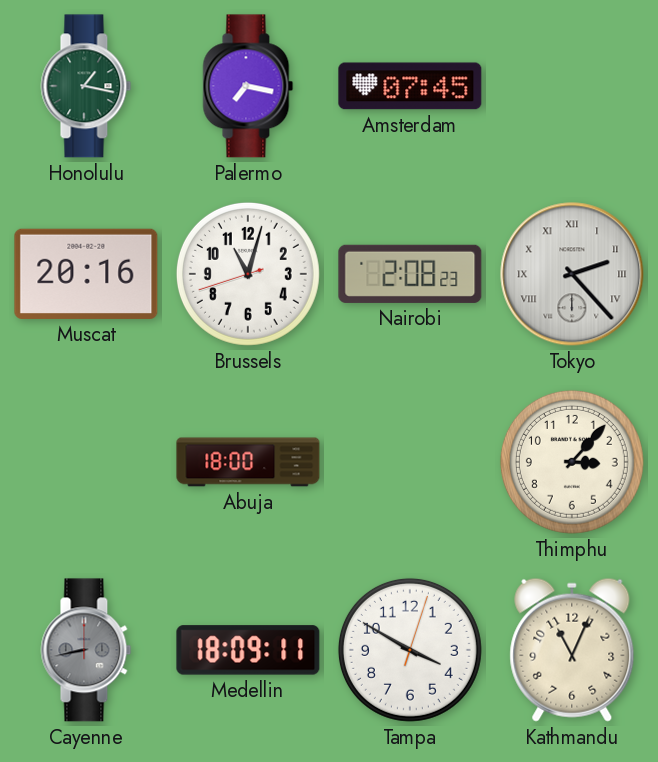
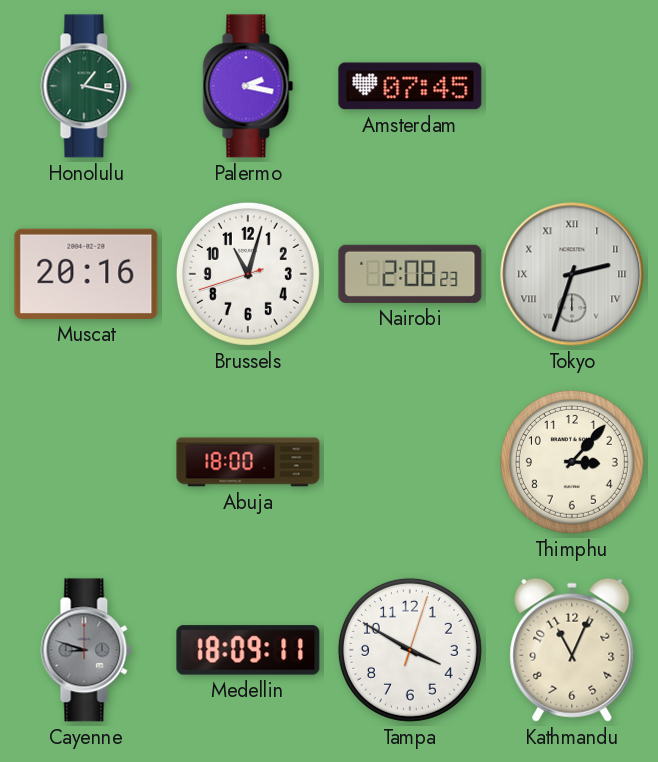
Palermo: 7:17 -> 2:17
Tokyo: 2:23 -> 2:33
Cayenne: 8:43 -> 8:48
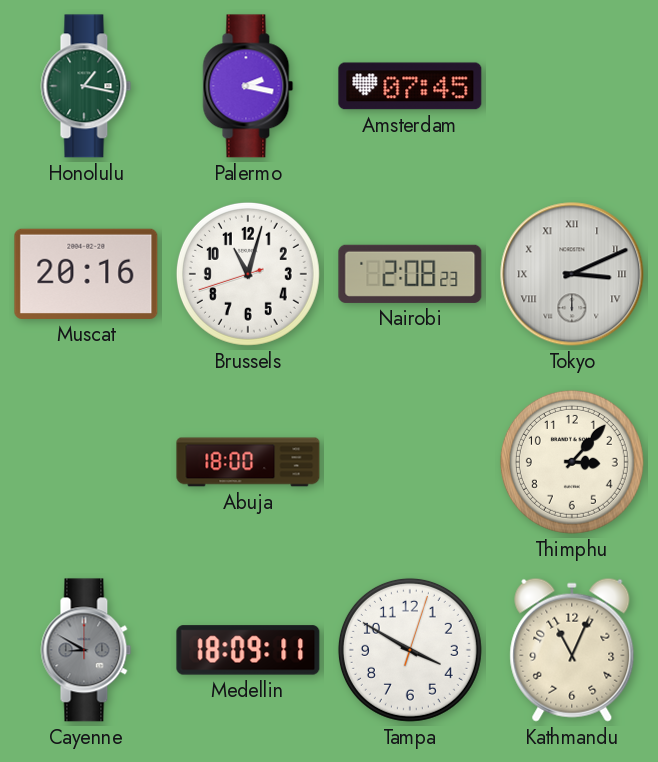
Tokyo: 2:33 -> 3:11
Cayenne: 8:48 -> 8:50
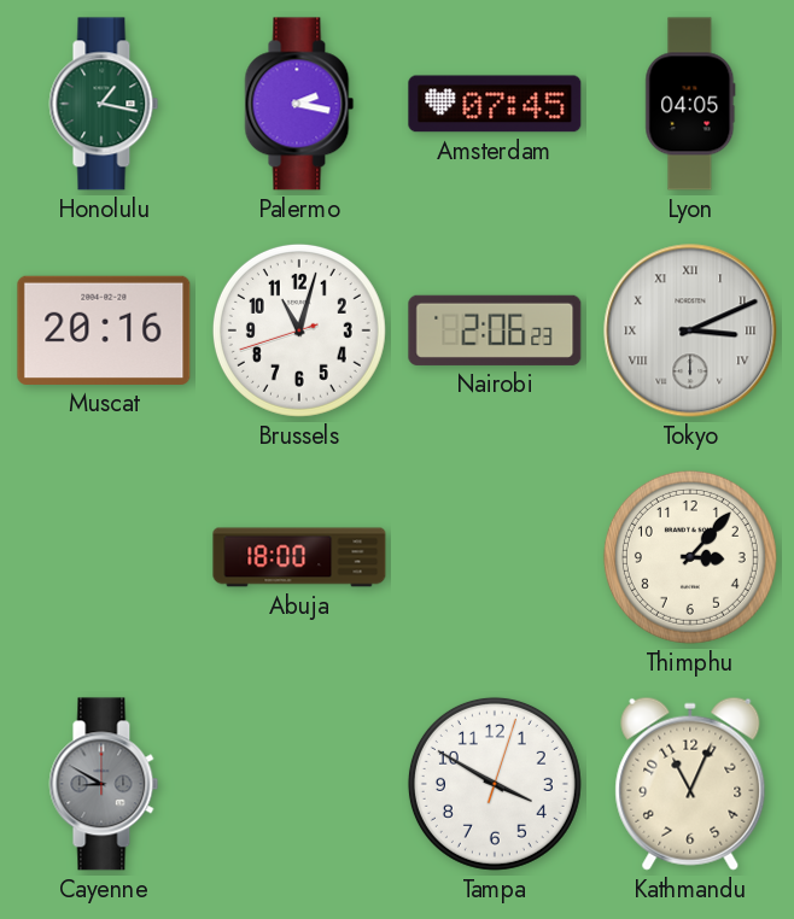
Lyon: none -> 04:05
Nairobi: 2:08 -> 2:06
Medellin: 18:09 -> none
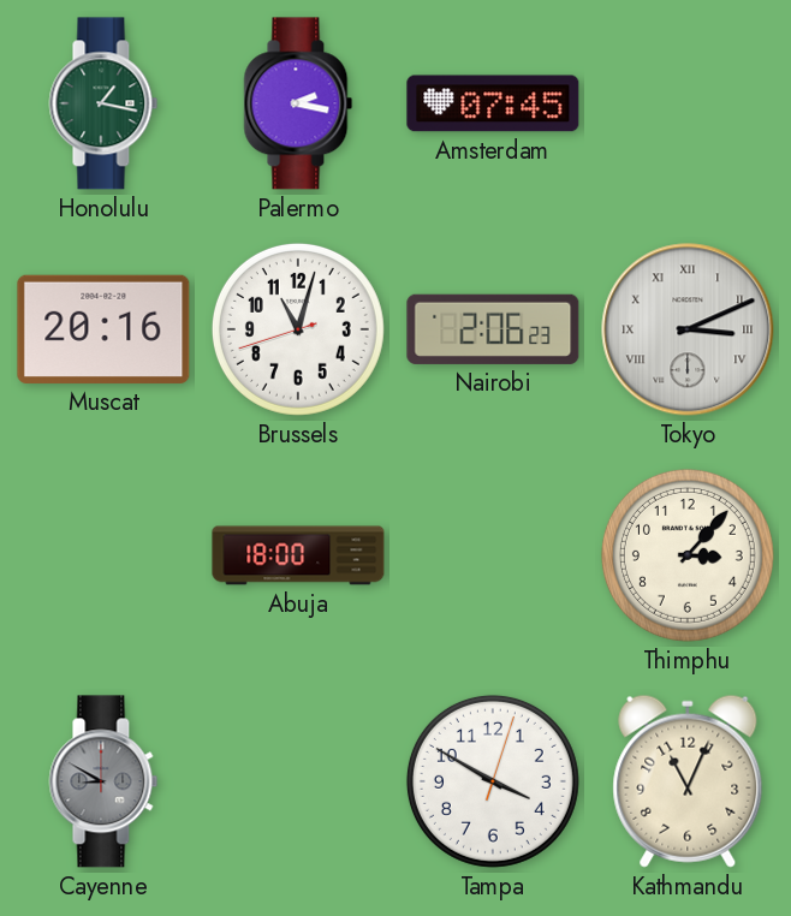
Lyon: 04:05 -> none
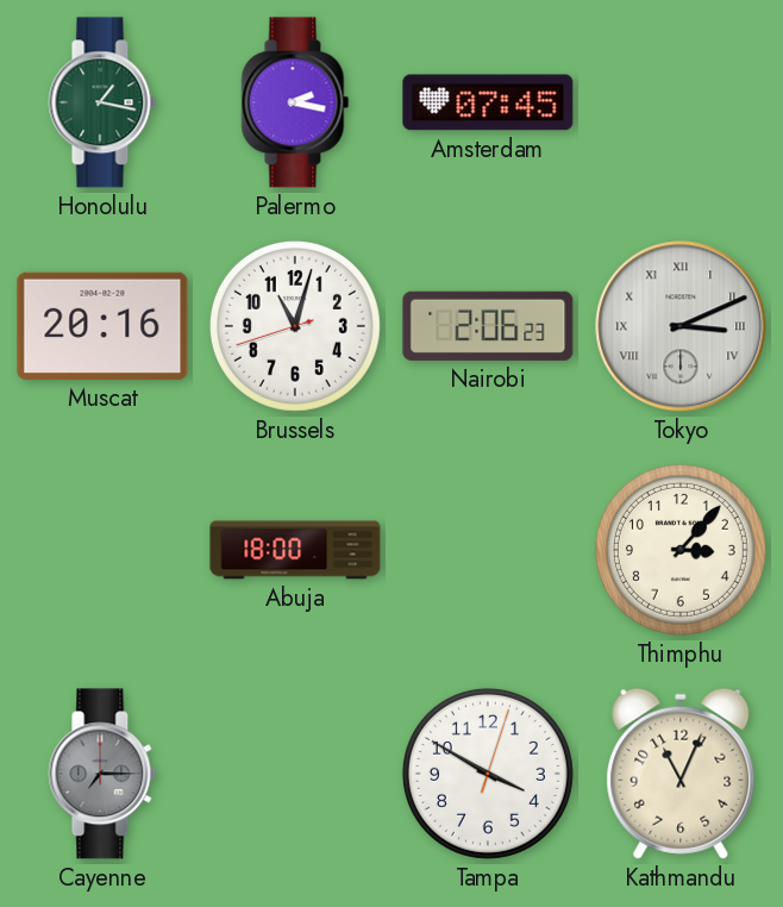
Cayenne: 8:50 -> 7:15
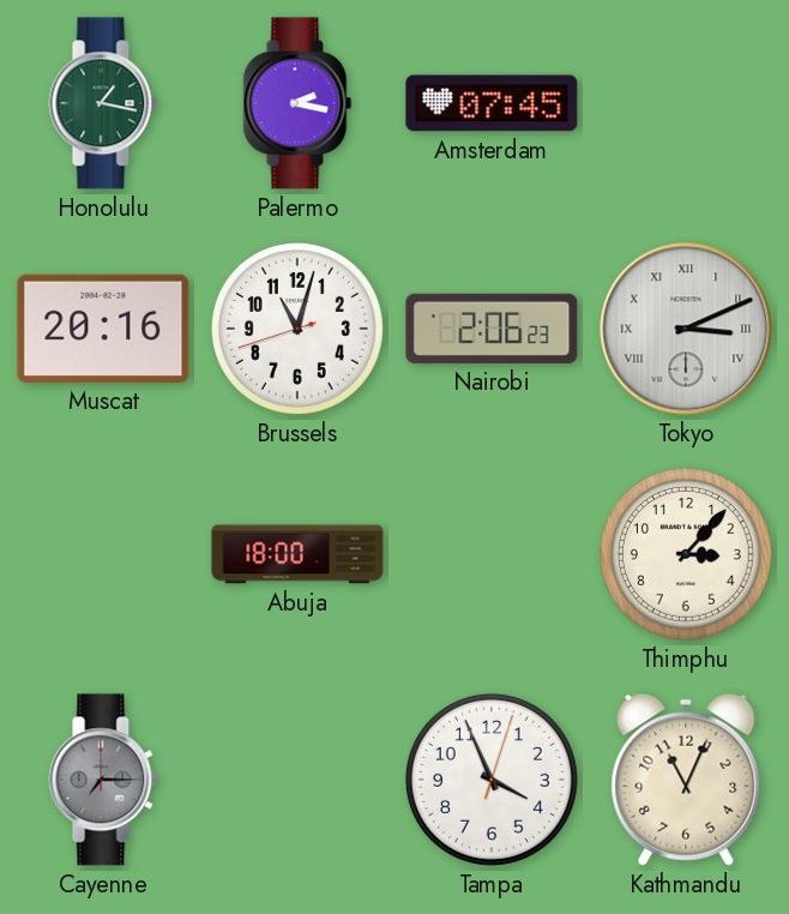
Tampa: 3:50 -> 3:56
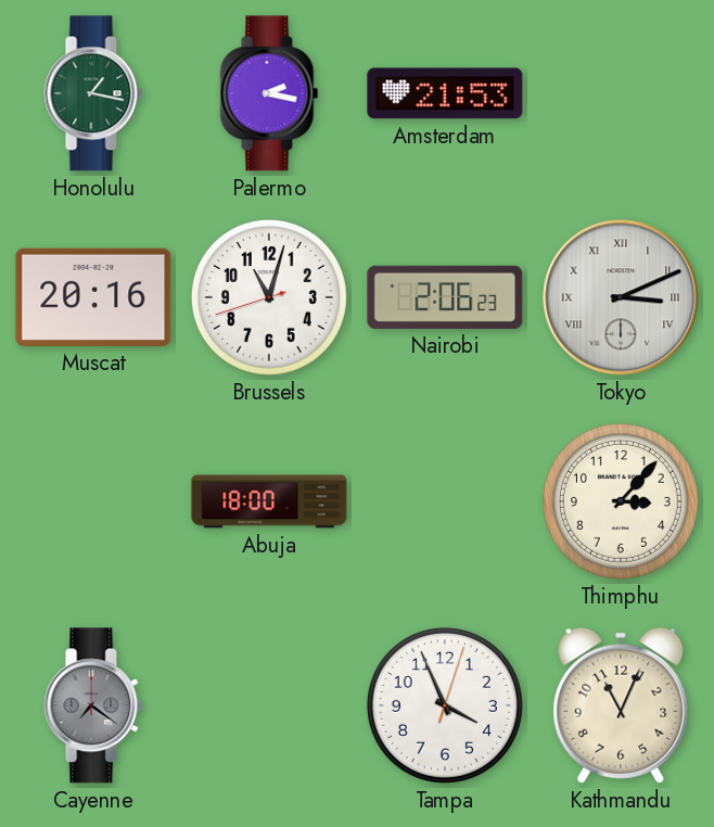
Amsterdam: 07:45 -> 21:53
Cayenne: 7:15 -> 7:21
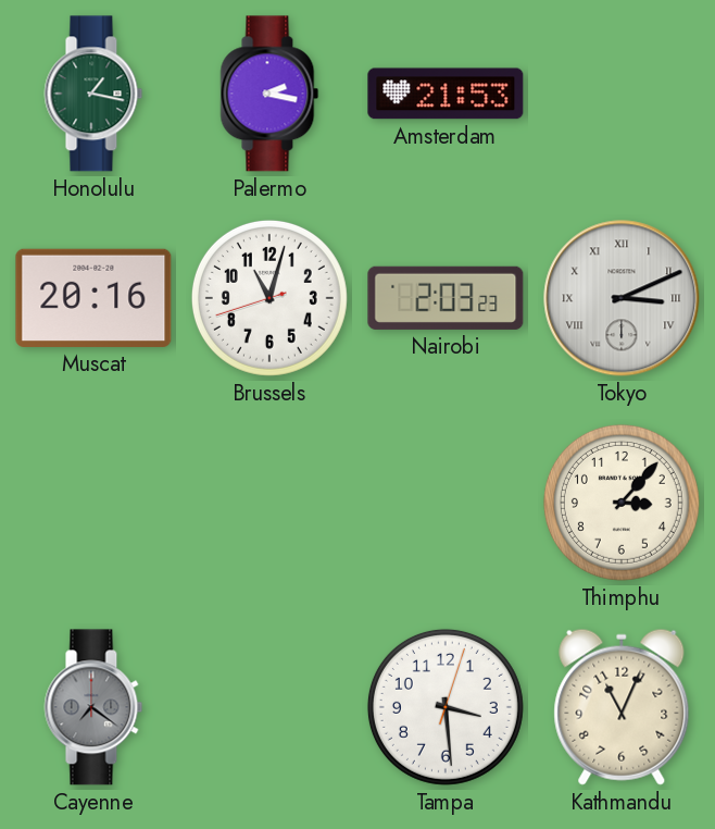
Nairobi: 2:06 -> 2:03
Abuja: 18:00 -> none
Tampa: 3:56 -> 3:29
